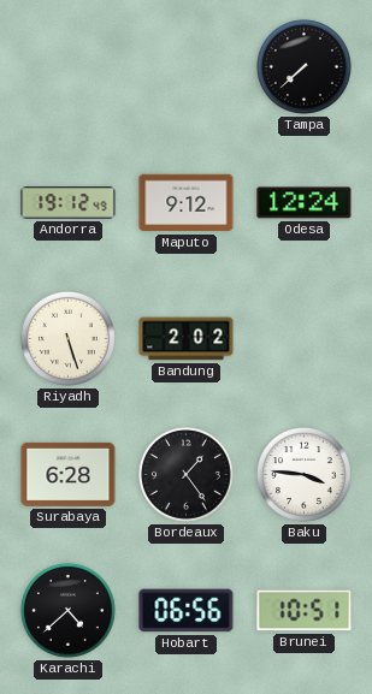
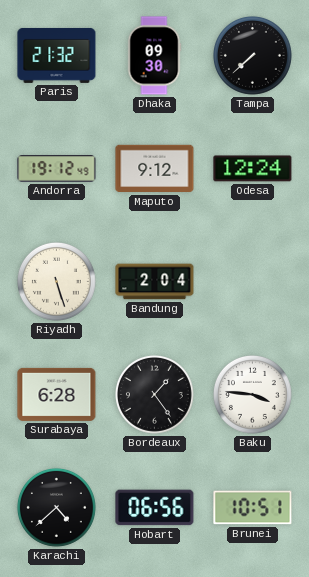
Paris: none -> 21:32
Dhaka: none -> 09:30
Bandung: 2:02 -> 2:04
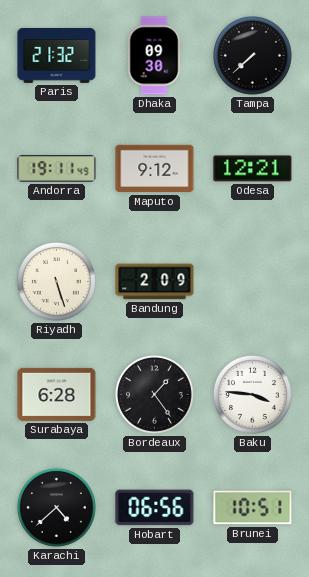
Andorra: 19:12 -> 19:11
Odesa: 12:24 -> 12:21
Bandung: 2:04 -> 2:09
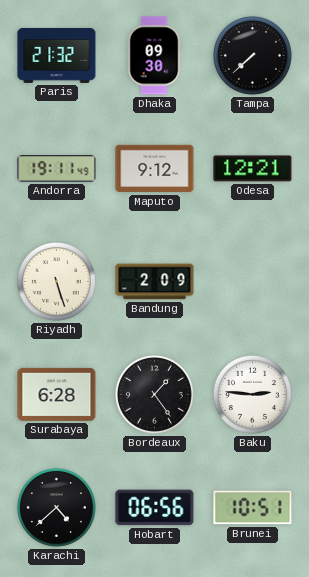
Baku: 3:46 -> 2:46
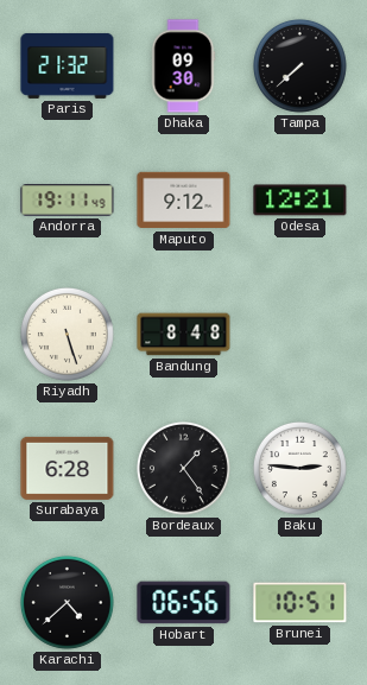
Bandung: 2:09 -> 8:48
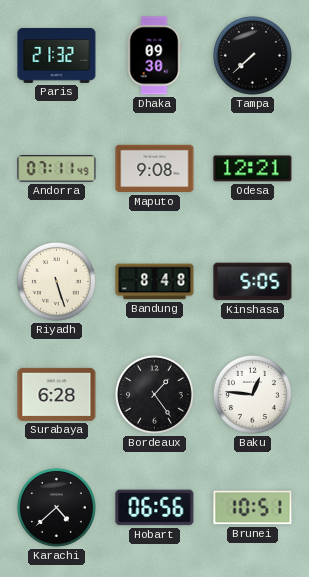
Andorra: 19:11 -> 07:11
Maputo: 9:12 -> 9:08
Kinshasa: none -> 5:05
Baku: 2:46 -> 12:46
